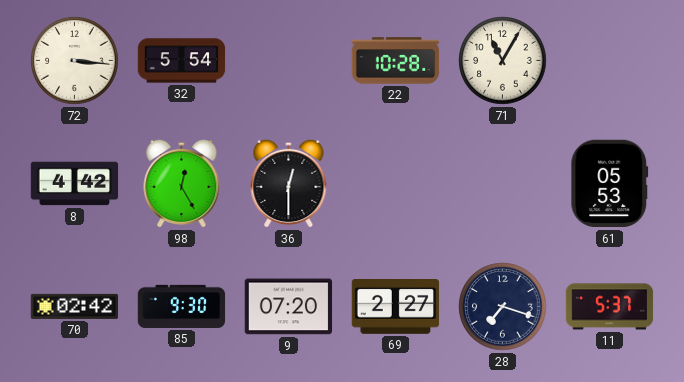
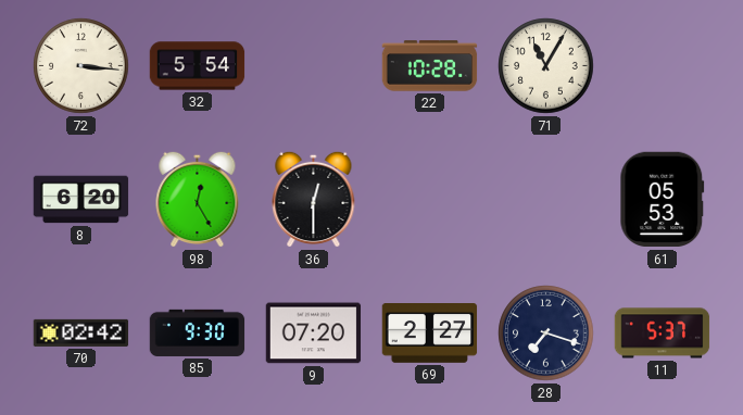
8: 4:42 -> 6:20
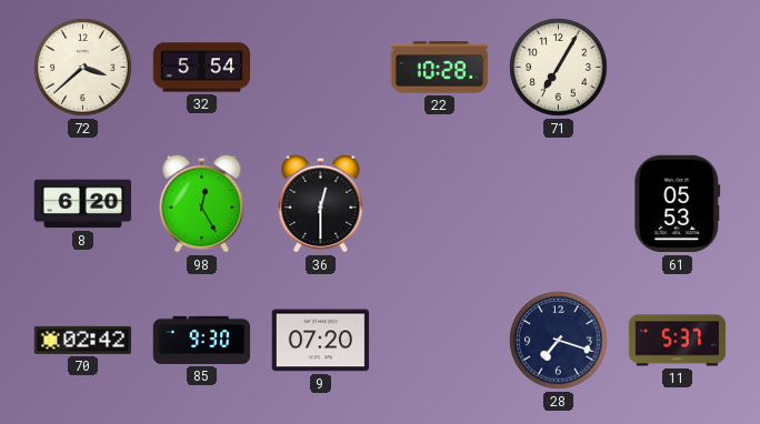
72: 3:16 -> 3:38
71: 11:05 -> 7:05
69: 2:27 -> none
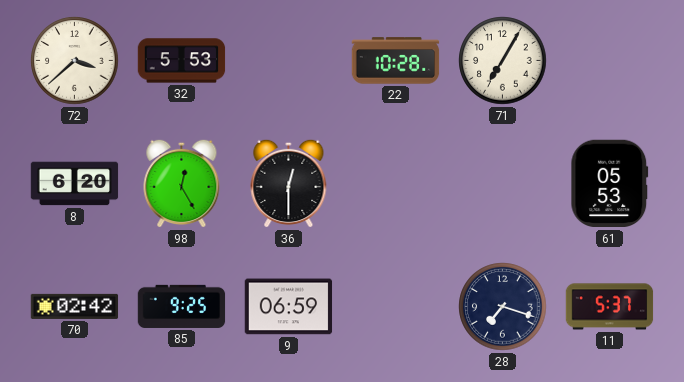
32: 5:54 -> 5:53
85: 9:30 -> 9:25
9: 07:20 -> 06:59
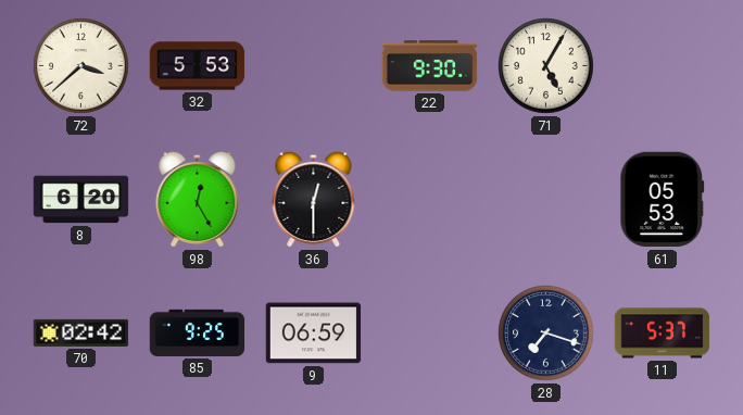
22: 10:28 -> 9:30
71: 7:05 -> 5:05
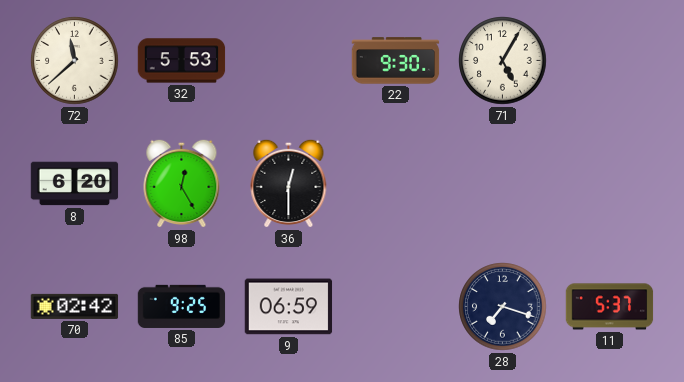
72: 3:38 -> 11:38
61: 05:53 -> none
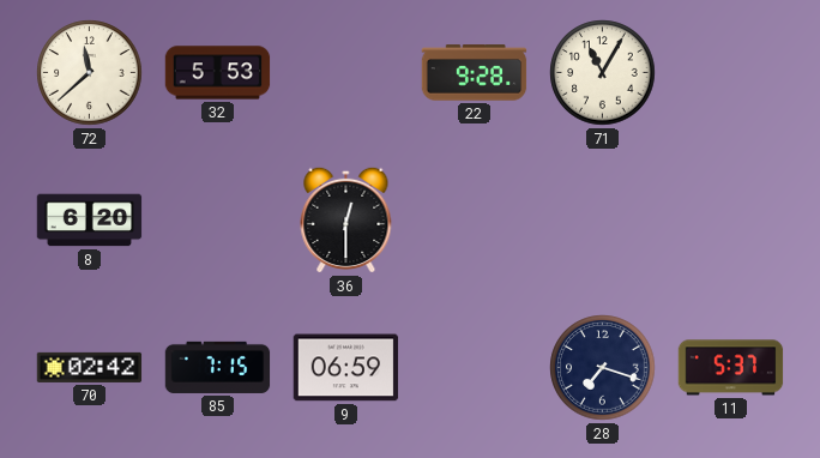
22: 9:30 -> 9:28
71: 5:05 -> 11:05
98: 12:25 -> none
85: 9:25 -> 7:15
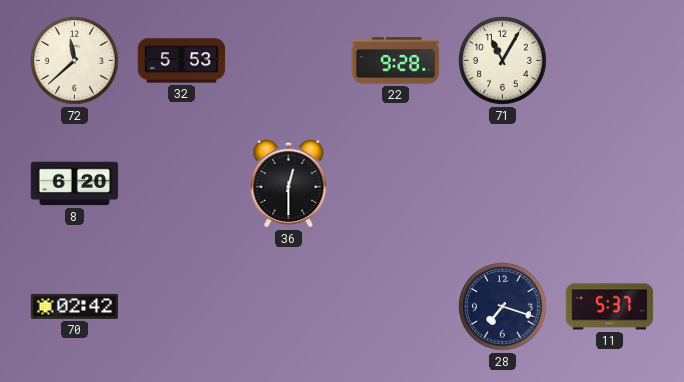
85: 7:15 -> none
9: 06:59 -> none
